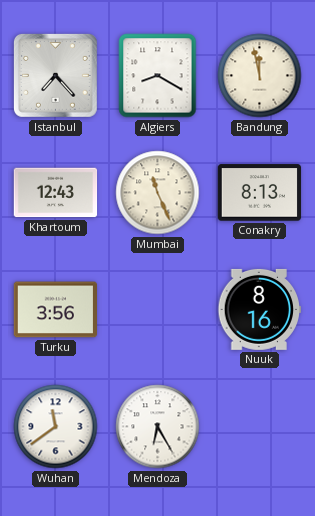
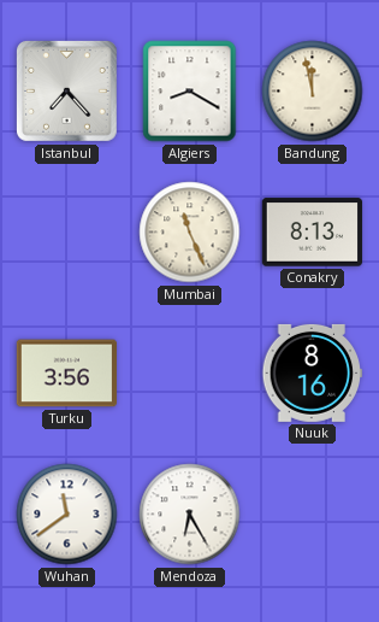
Khartoum: 12:43 -> none
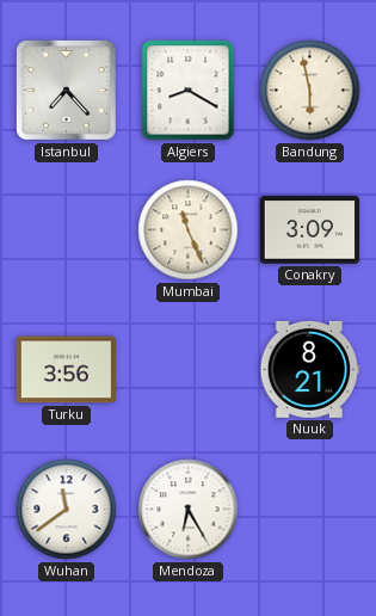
Bandung: 11:58 -> 5:58
Conakry: 8:13 -> 3:09
Nuuk: 8:16 -> 8:21
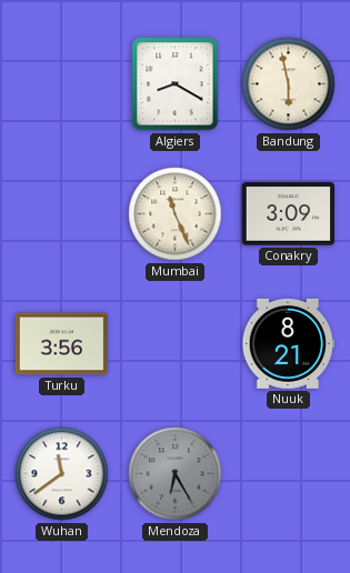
Istanbul: 7:23 -> none
Mendoza dial: white -> grey
